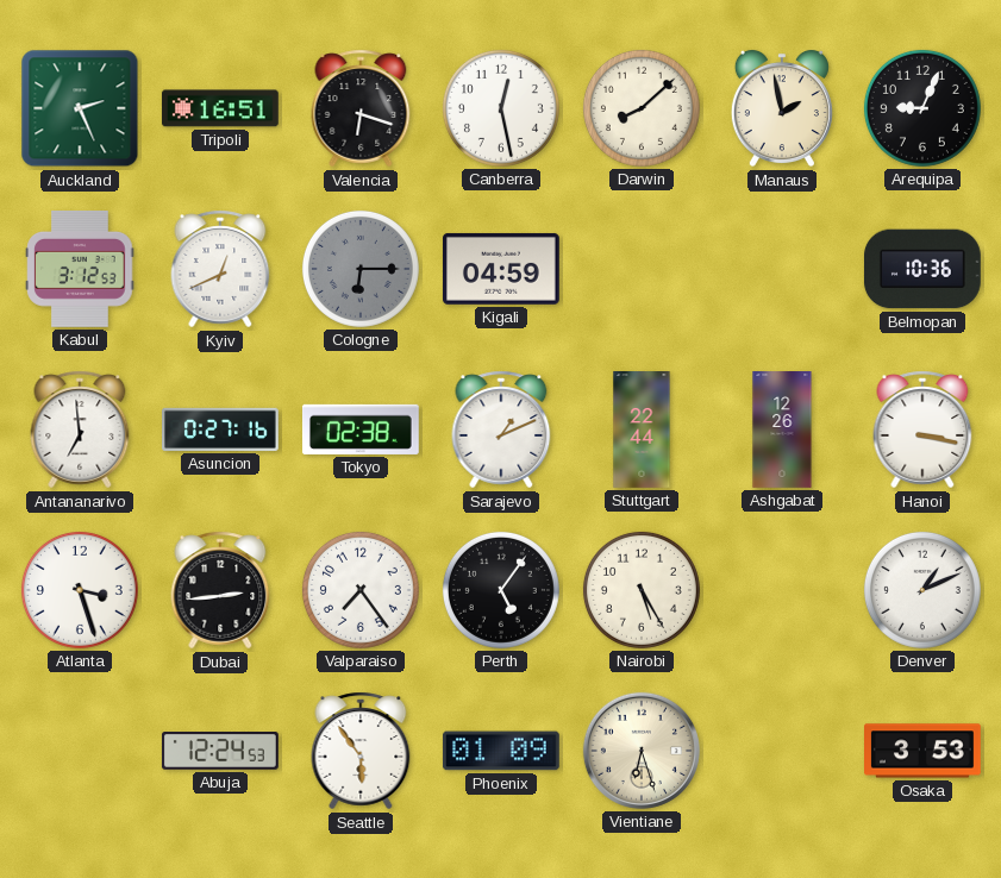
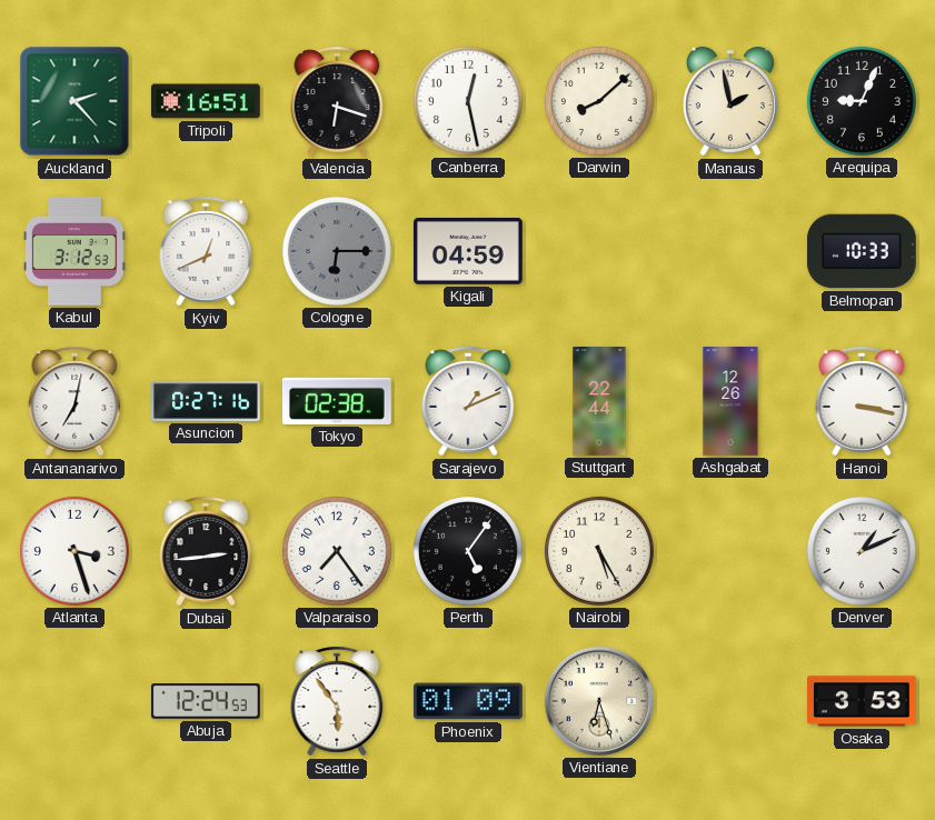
Auckland: 2:26 -> 2:23
Belmopan: 10:36 -> 10:33
Antananarivo: 6:59 -> 7:02
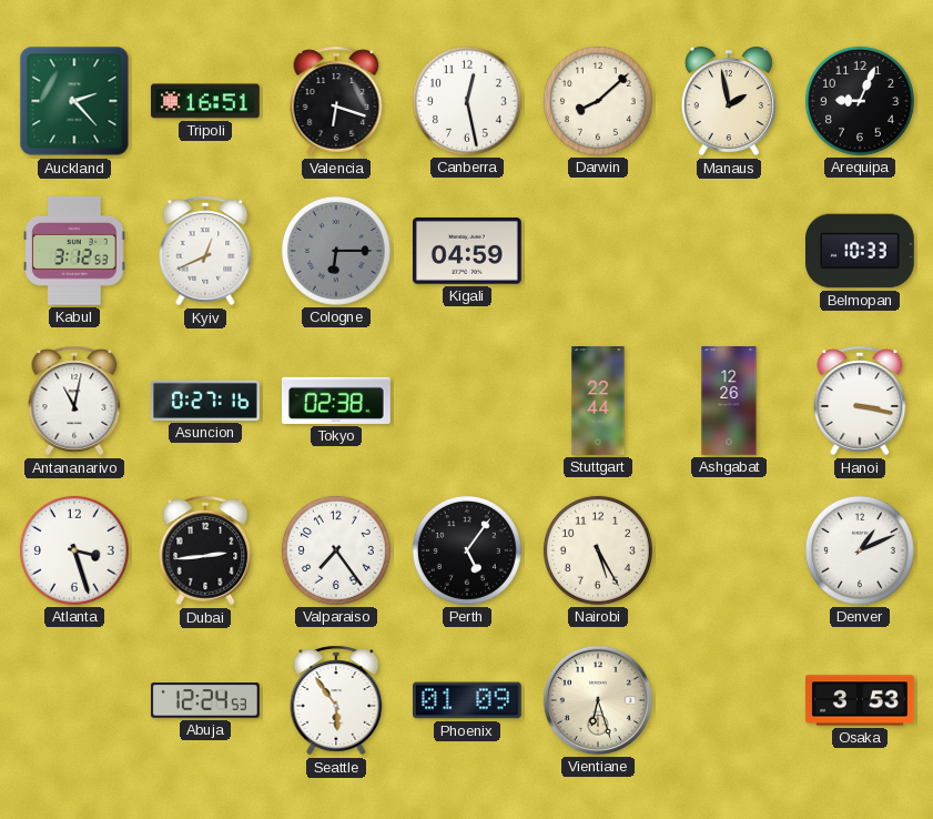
Antananarivo: 7:02 -> 11:02
Sarajevo: 1:11 -> none
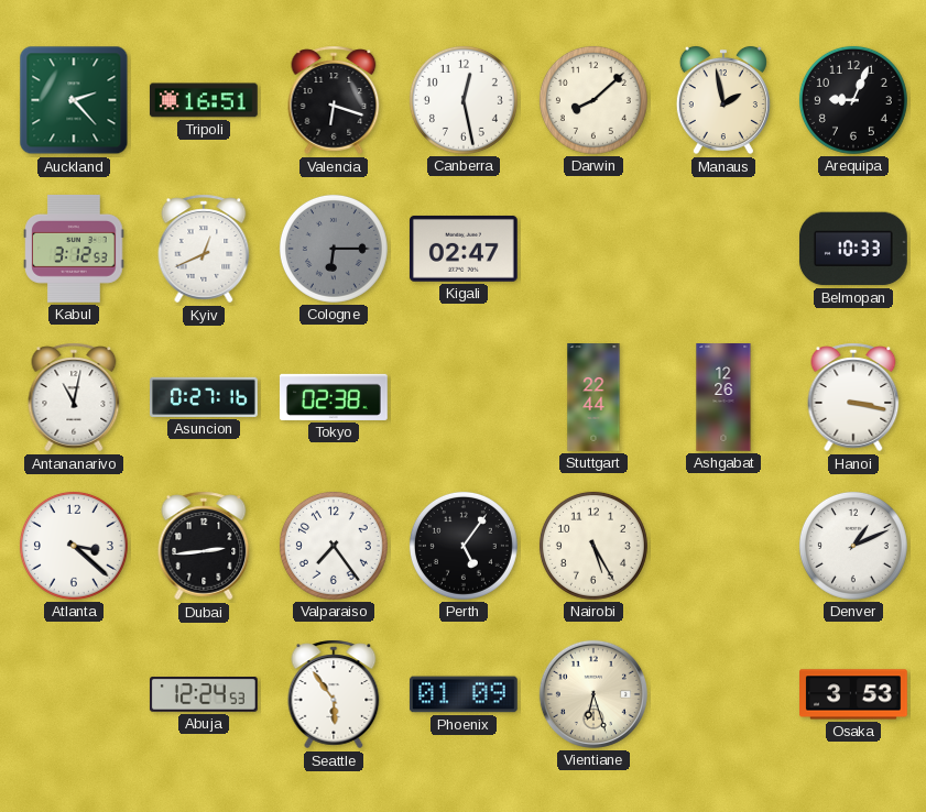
Kigali: 04:59 -> 02:47
Atlanta: 3:27 -> 3:22
